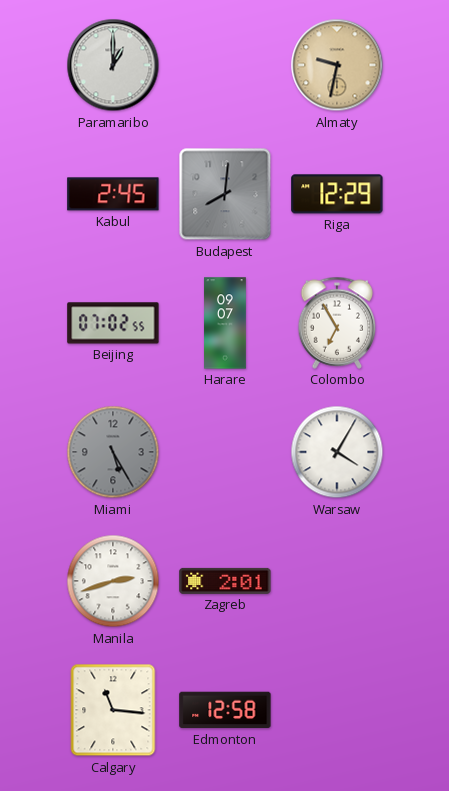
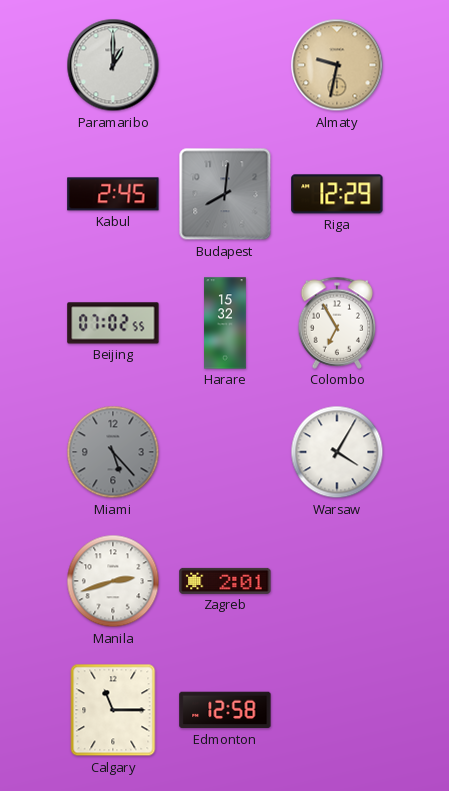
Harare: 09:07 -> 15:32
Miami: 5:25 -> 5:23
Calgary: 11:16 -> 11:15
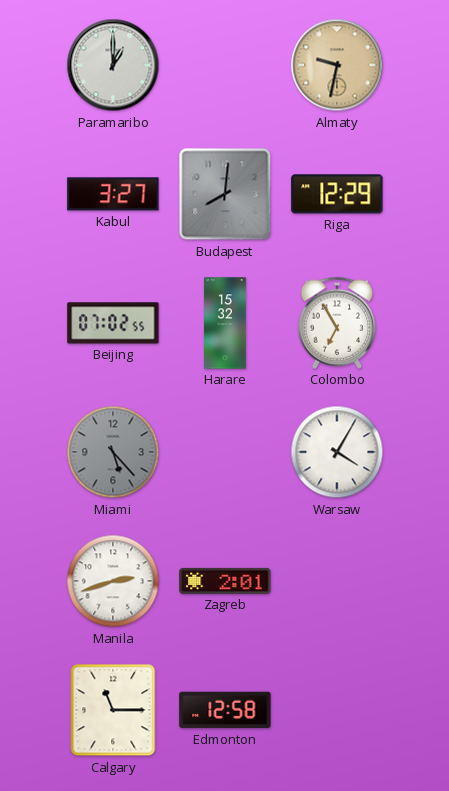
Kabul: 2:45 -> 3:27
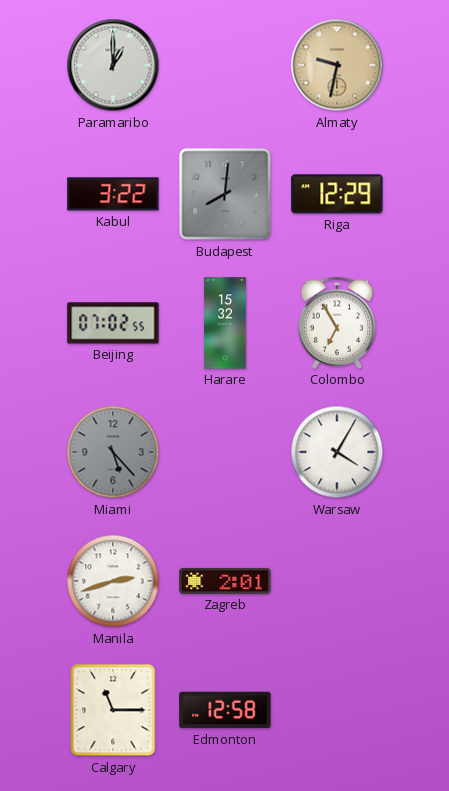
Kabul: 3:27 -> 3:22
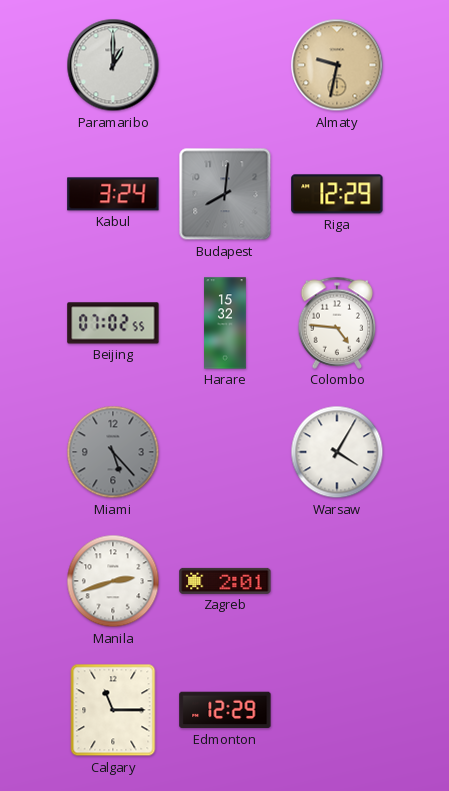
Kabul: 3:22 -> 3:24
Colombo: 6:55 -> 4:46
Edmonton: 12:58 -> 12:29
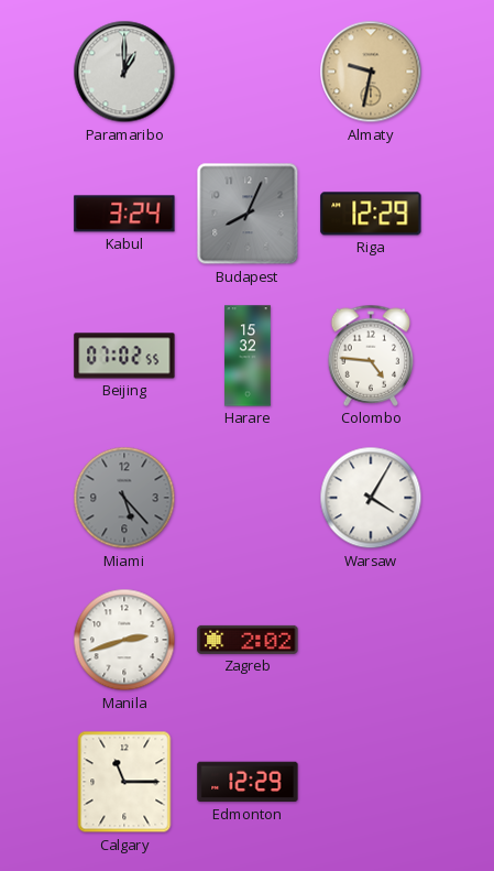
Budapest: 8:01 -> 8:04
Zagreb: 2:01 -> 2:02
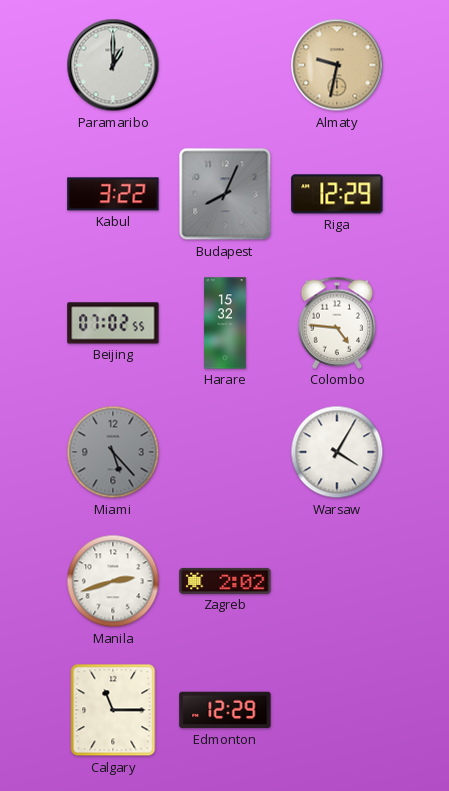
Kabul: 3:24 -> 3:22
